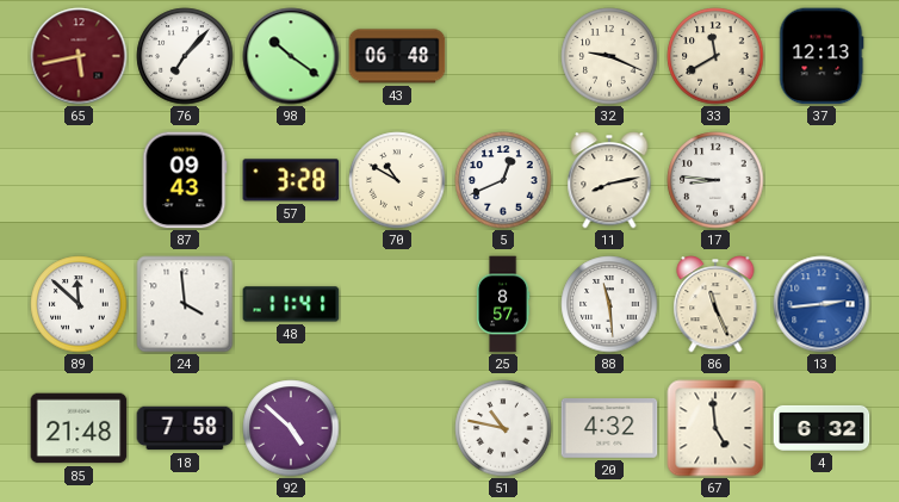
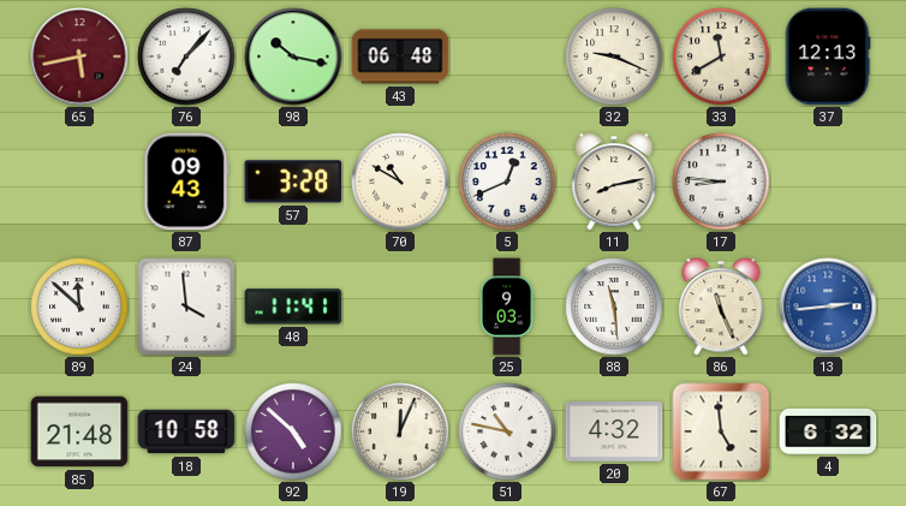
98: 10:21 -> 10:17
25: 8:57 -> 9:03
18: 7:58 -> 10:58
19: none -> 12:04
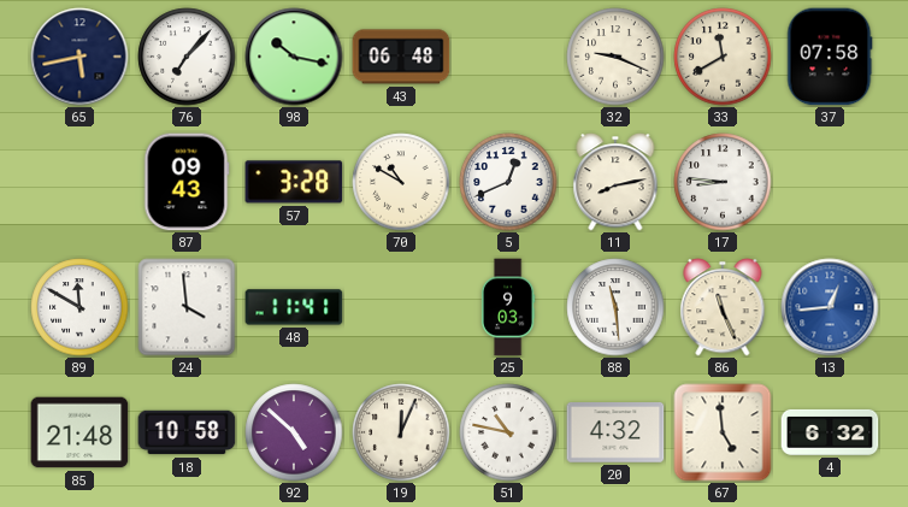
65 dial: burgundy -> navy
37: 12:13 -> 07:58
89: 11:52 -> 11:50
13: 2:44 -> 12:44
